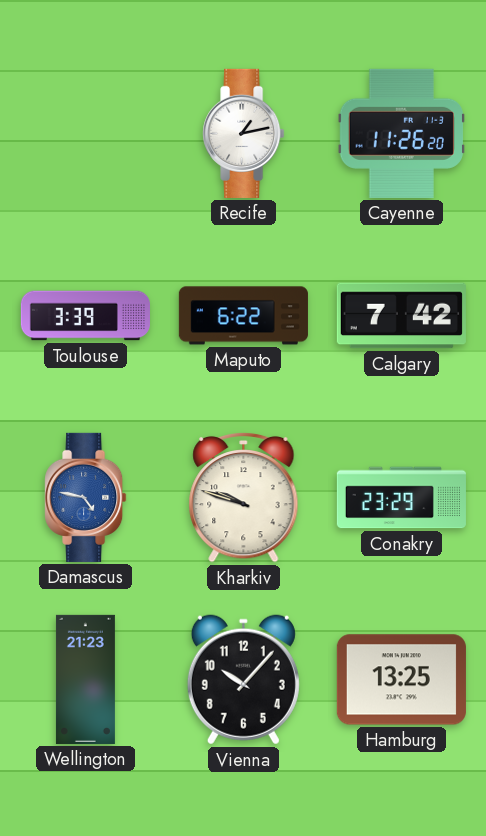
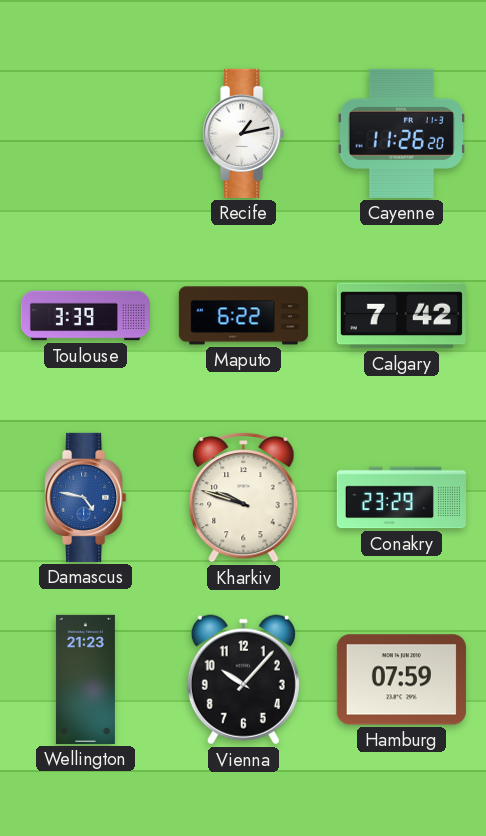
Hamburg: 13:25 -> 07:59
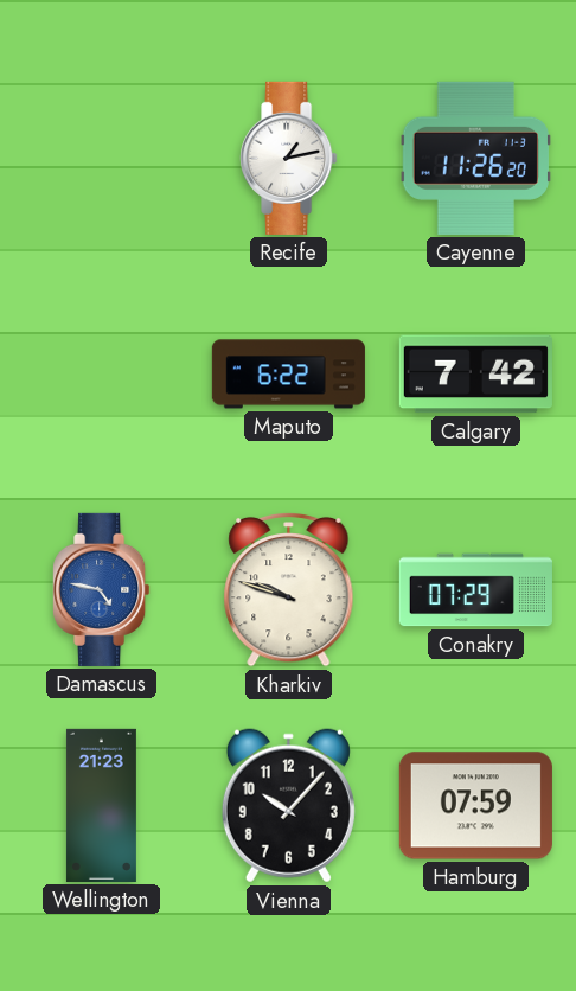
Toulouse: 3:39 -> none
Conakry: 23:29 -> 07:29
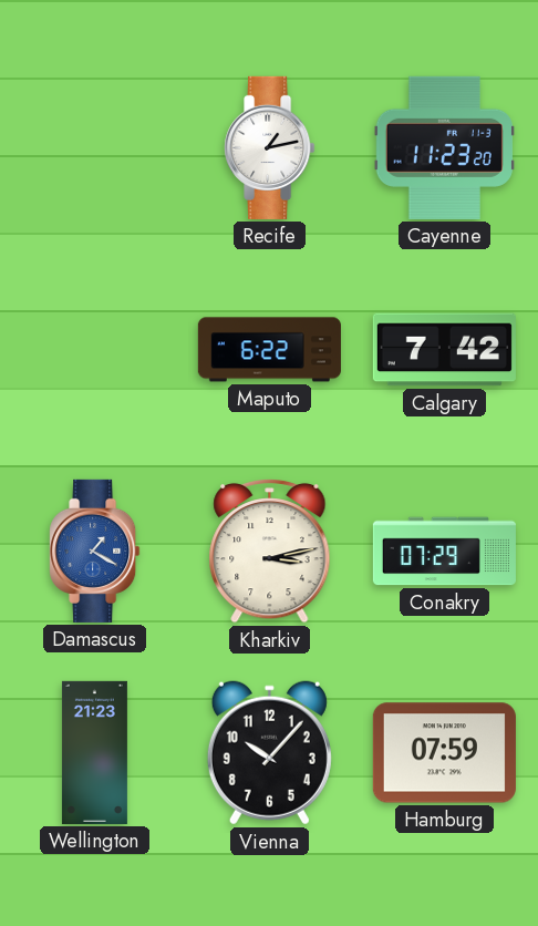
Cayenne: 11:26 -> 11:23
Damascus: 4:47 -> 1:20
Kharkiv: 9:48 -> 3:13
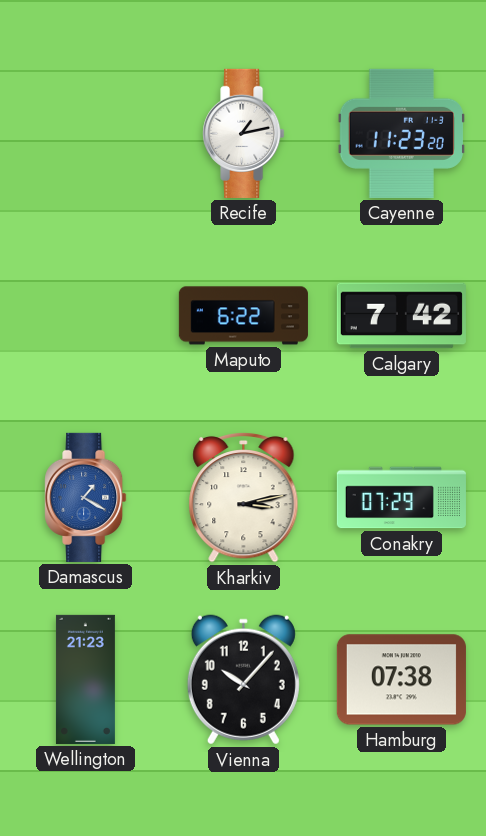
Hamburg: 07:59 -> 07:38
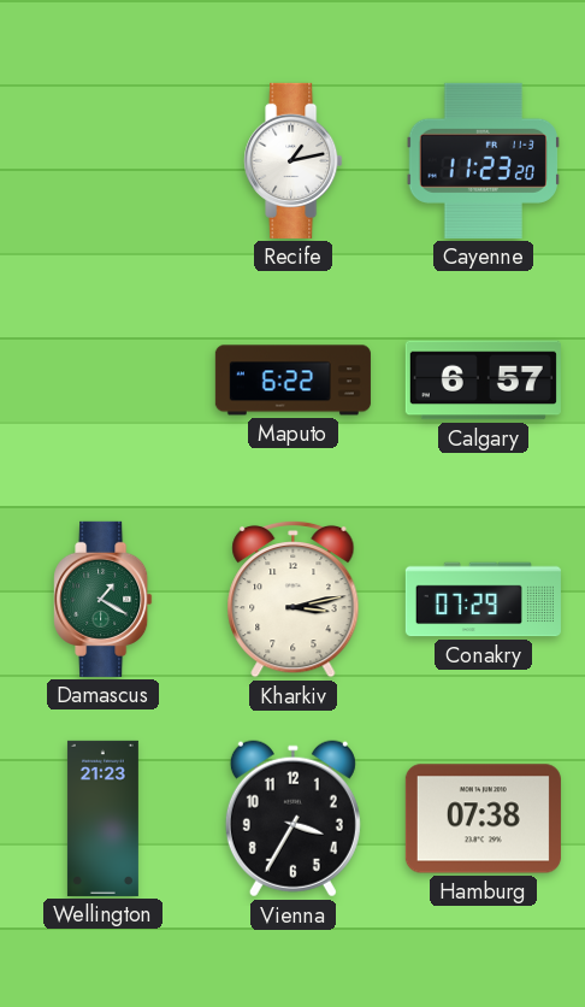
Calgary: 7:42 -> 6:57
Damascus dial: blue -> green
Vienna: 10:07 -> 3:35
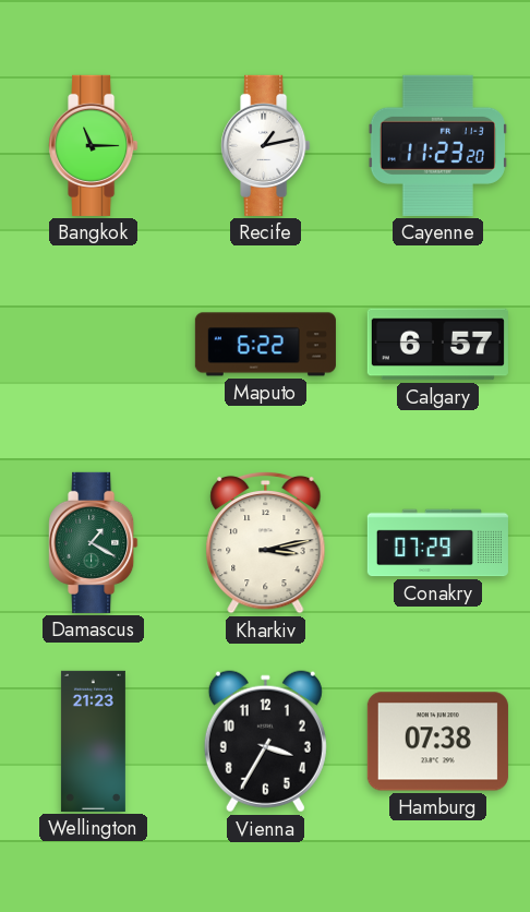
Bangkok: none -> 11:15
